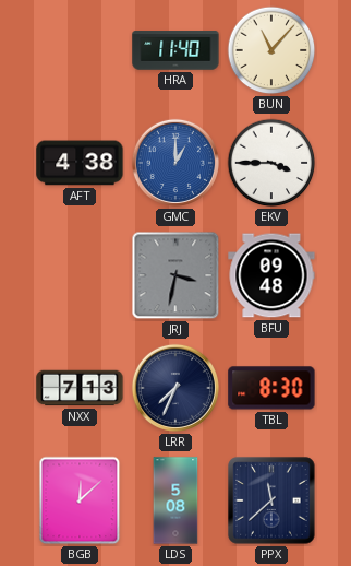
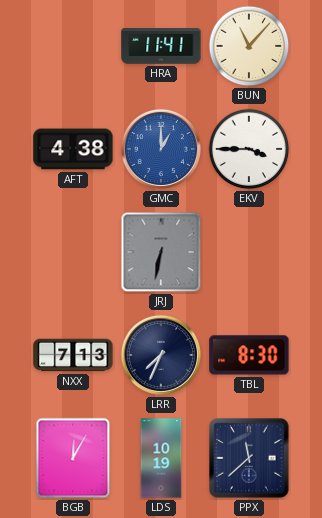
HRA: 11:40 -> 11:41
JRJ: 3:32 -> 6:32
BFU: 09:48 -> none
BGB: 12:08 -> 12:05
LDS: 5:08 -> 10:19
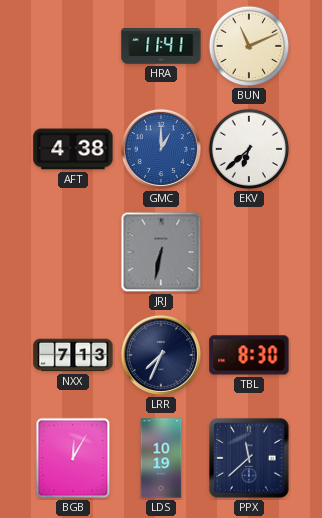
BUN: 11:07 -> 11:11
EKV: 3:45 -> 6:38
